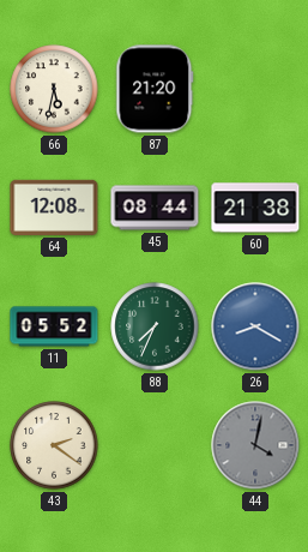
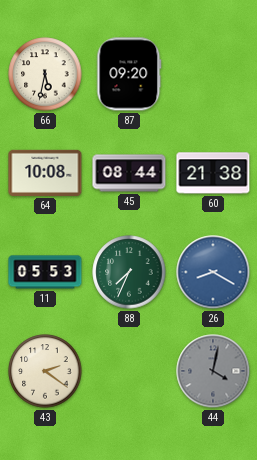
87: 21:20 -> 09:20
64: 12:08 -> 10:08
11: 05:52 -> 05:53
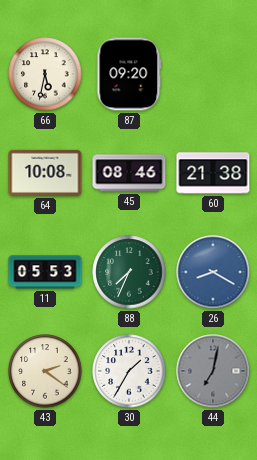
45: 08:44 -> 08:46
30: none -> 1:35
44: 4:02 -> 7:02
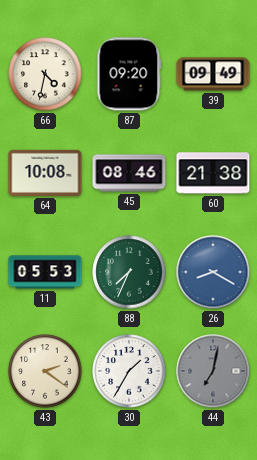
66: 5:32 -> 4:32
39: none -> 09:49
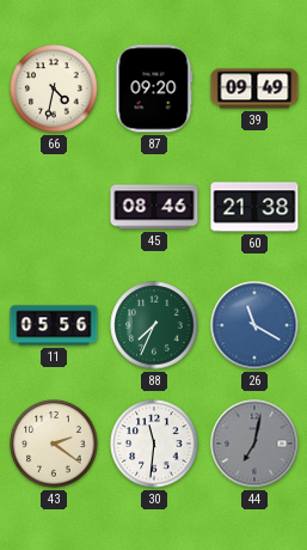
64: 10:08 -> none
11: 05:53 -> 05:56
26: 8:20 -> 11:20
30: 1:35 -> 11:31
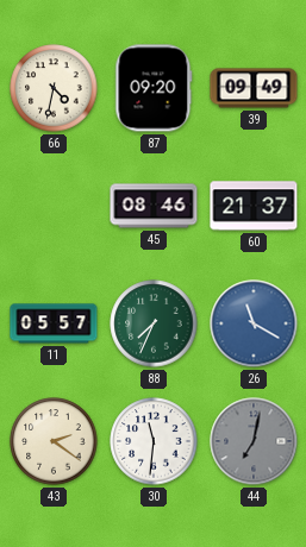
60: 21:38 -> 21:37
11: 05:56 -> 05:57
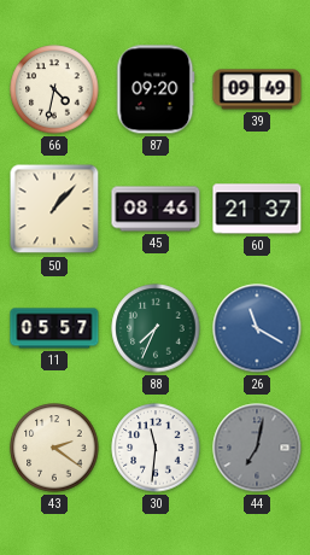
50: none -> 1:07
